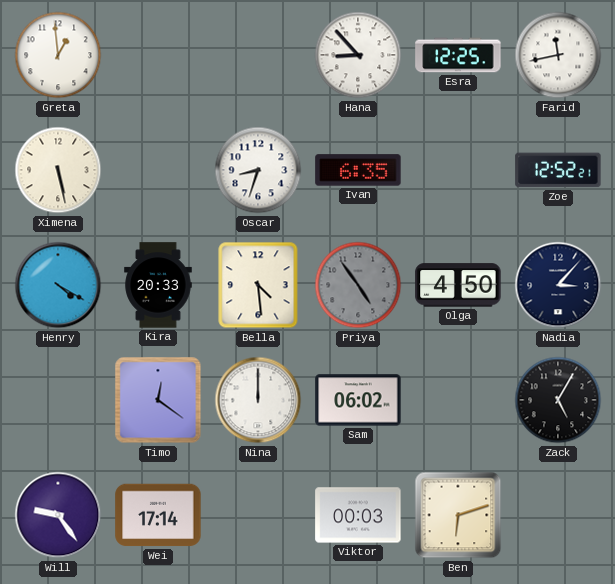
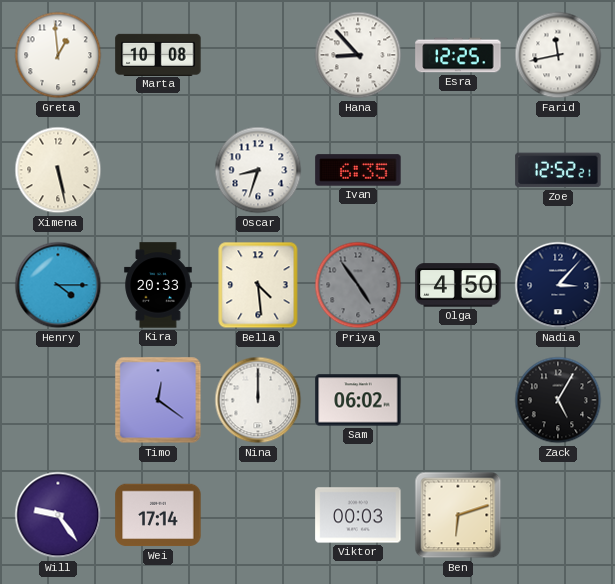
Marta: none -> 10:08
Henry: 4:20 -> 4:15
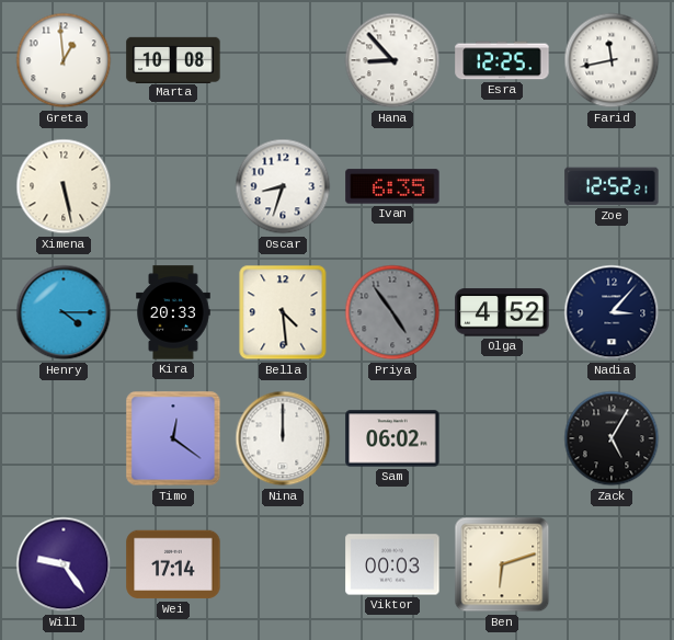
Olga: 4:50 -> 4:52
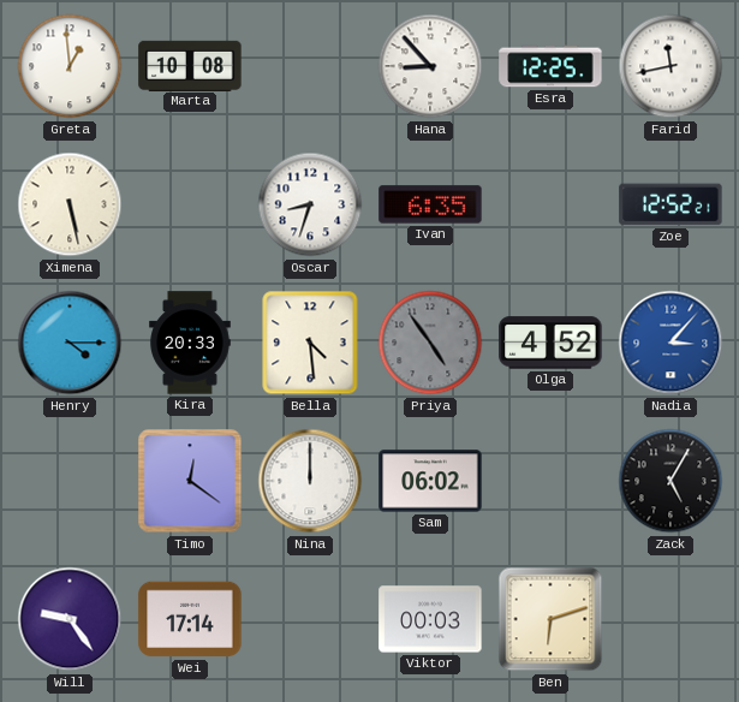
Nadia dial: navy -> blue
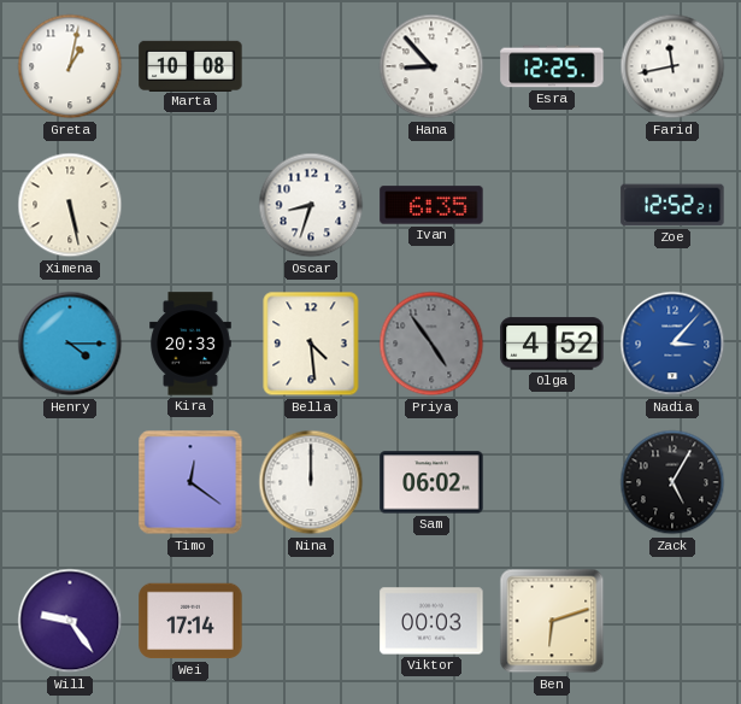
Greta: 12:59 -> 1:02
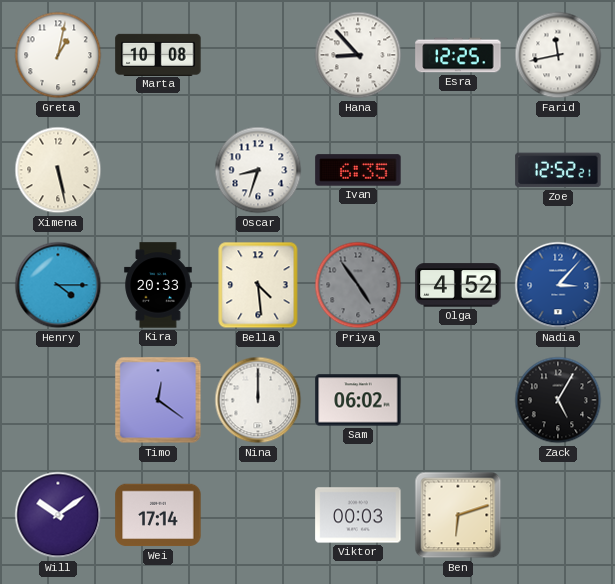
Will: 9:24 -> 10:09
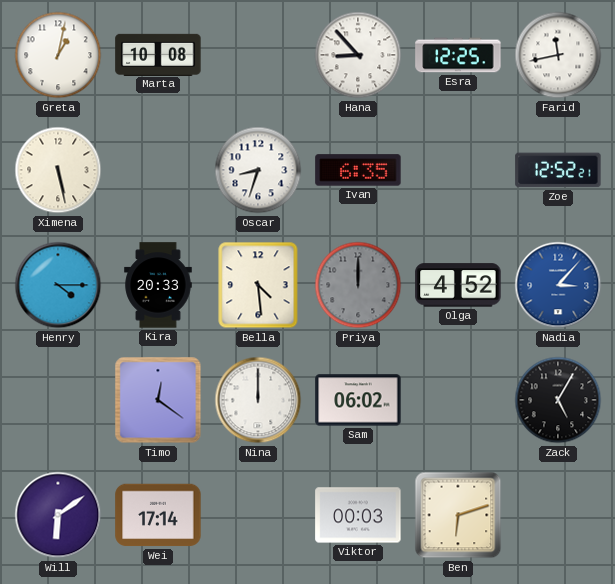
Priya: 4:54 -> 12:00
Will: 10:09 -> 6:09
